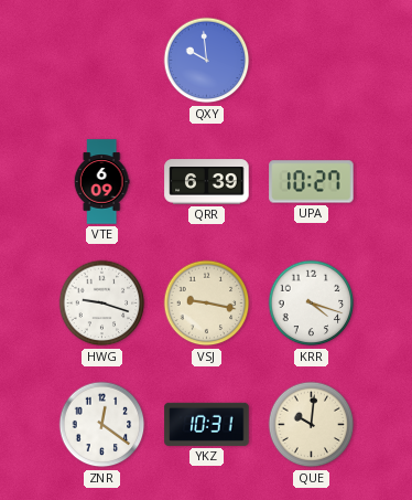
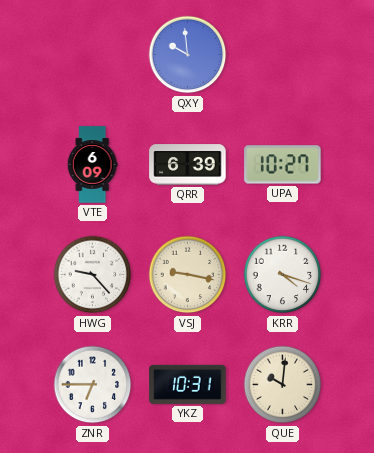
HWG: 9:18 -> 9:23
ZNR: 12:21 -> 6:45
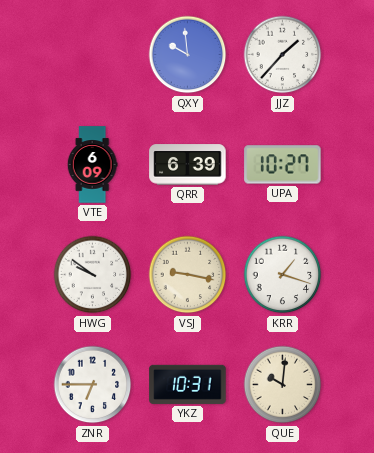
JJZ: none -> 1:37
HWG: 9:23 -> 9:51
KRR: 4:18 -> 1:18
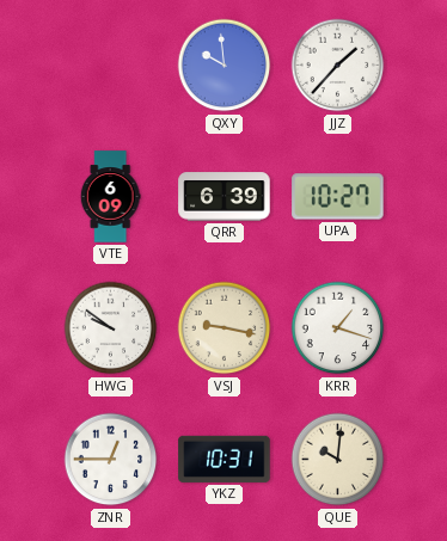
ZNR: 6:45 -> 12:45
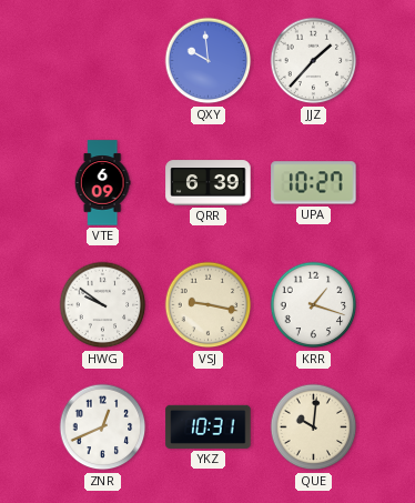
ZNR: 12:45 -> 12:41
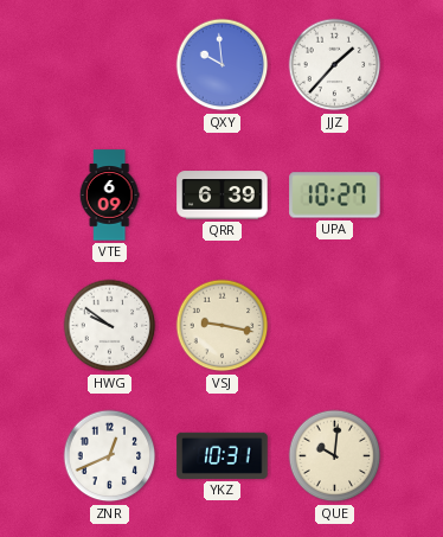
KRR: 1:18 -> none
